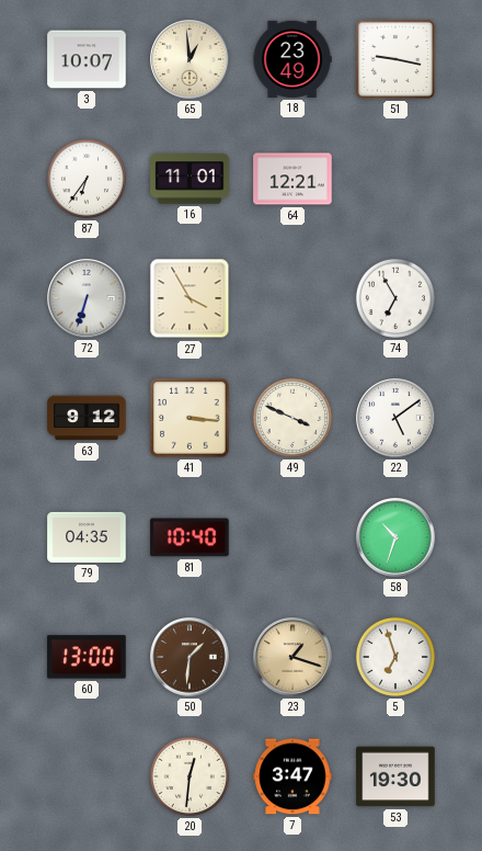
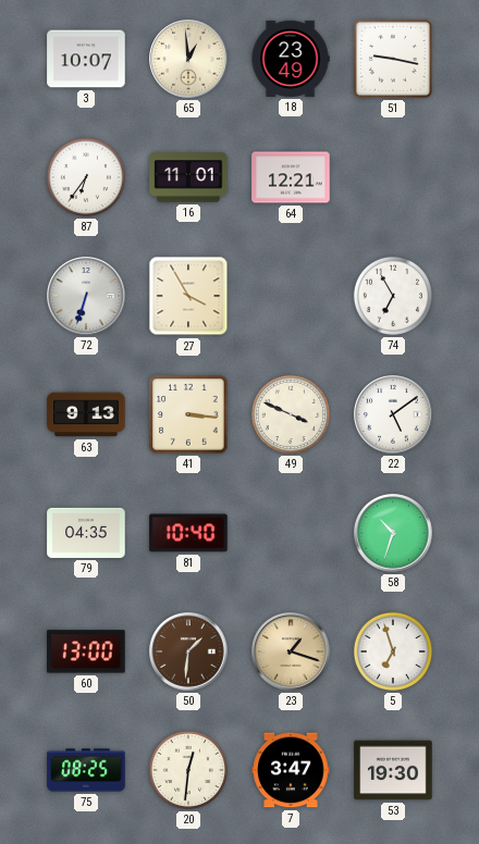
63: 9:12 -> 9:13
75: none -> 08:25
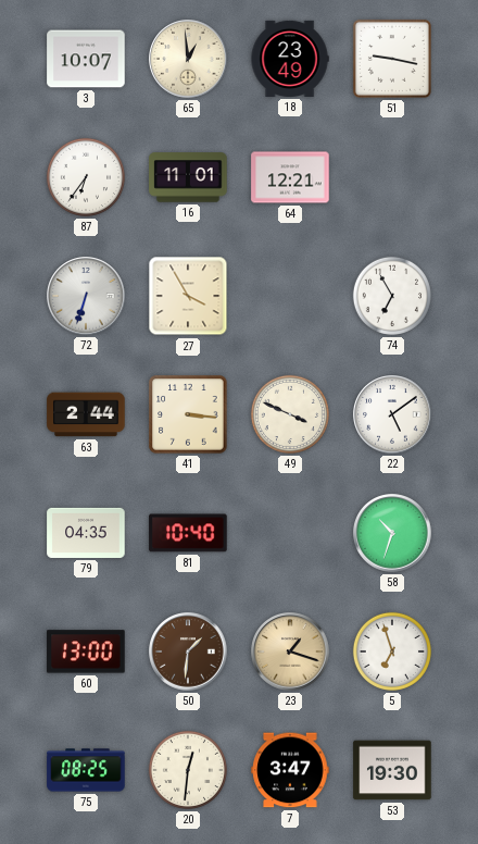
63: 9:13 -> 2:44
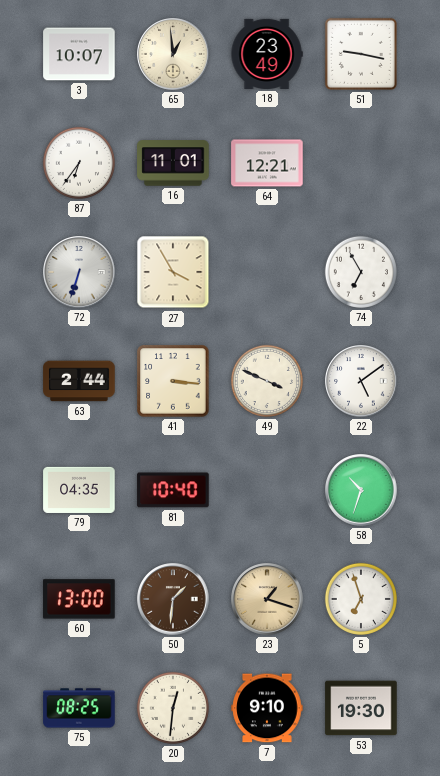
7: 3:47 -> 9:10
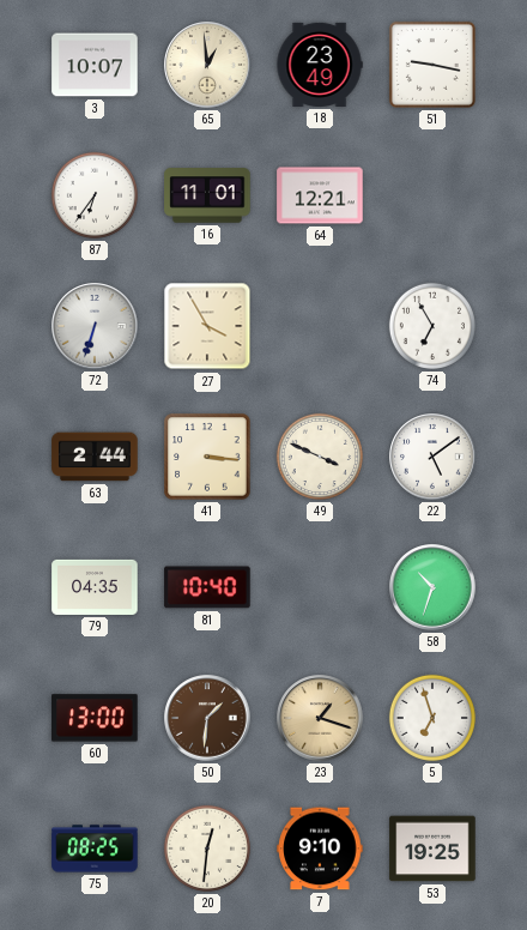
53: 19:30 -> 19:25
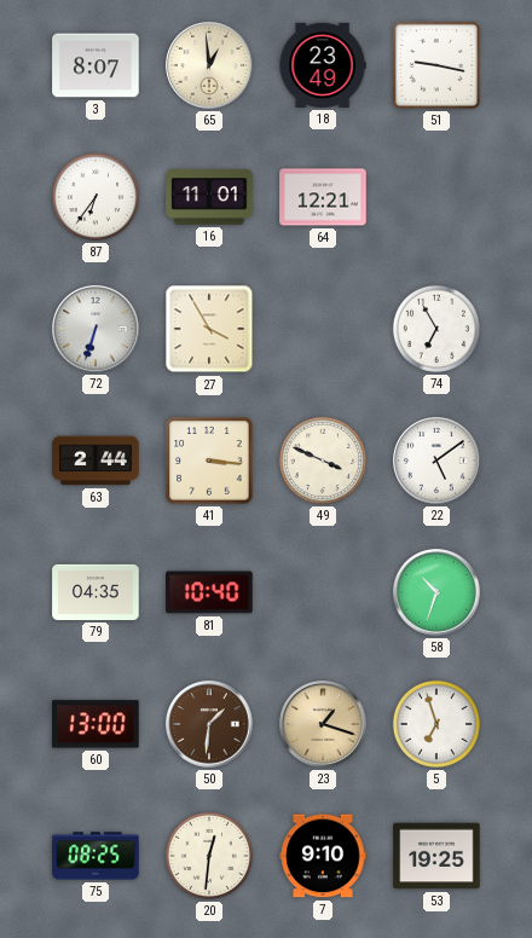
3: 10:07 -> 8:07
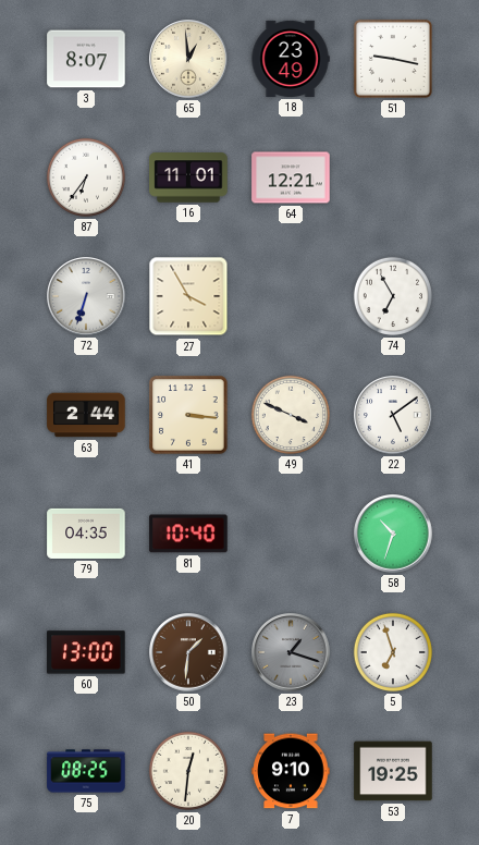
23 dial: champagne -> grey
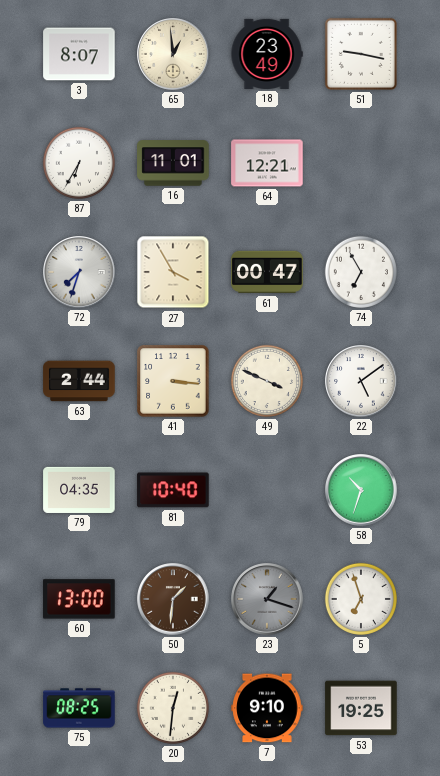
87: 6:36 -> 6:35
72: 6:33 -> 7:33
61: none -> 00:47
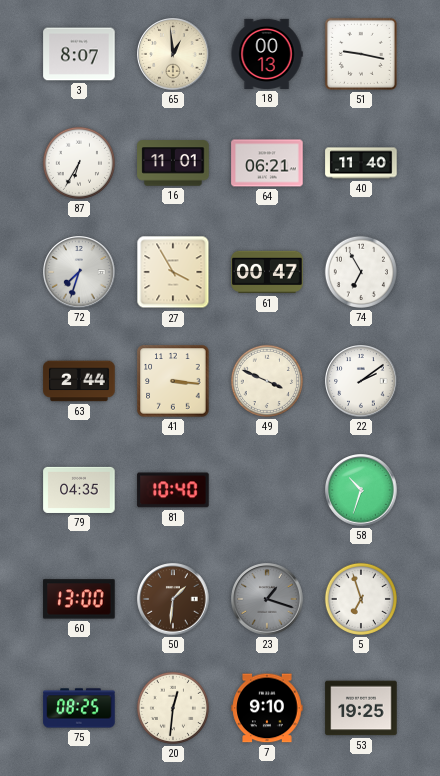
18: 23:49 -> 00:13
64: 12:21 -> 06:21
40: none -> 11:40
22: 5:09 -> 2:09
